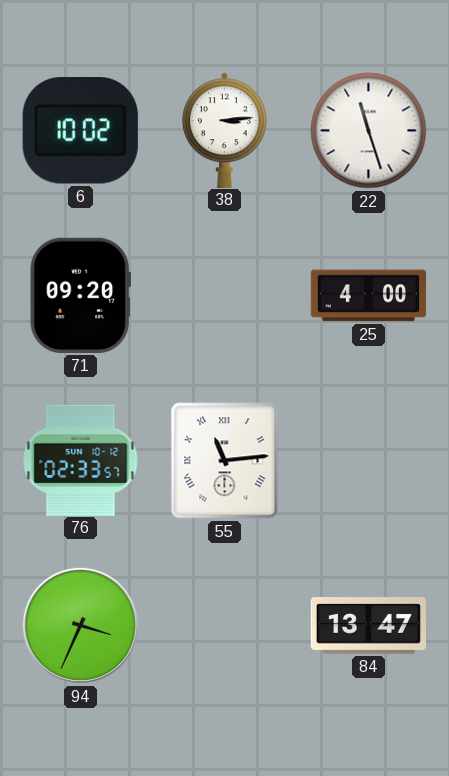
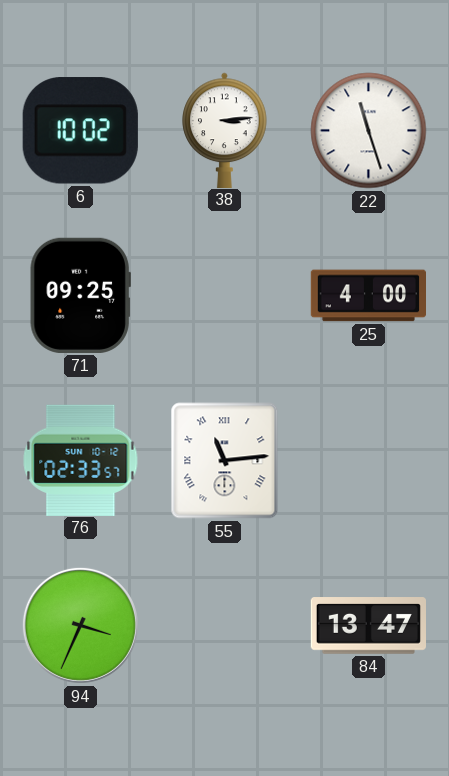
71: 09:20 -> 09:25
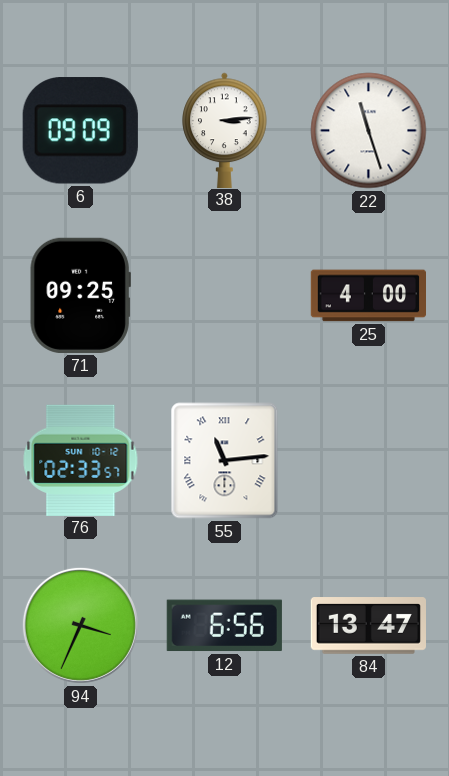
6: 10:02 -> 09:09
12: none -> 6:56
